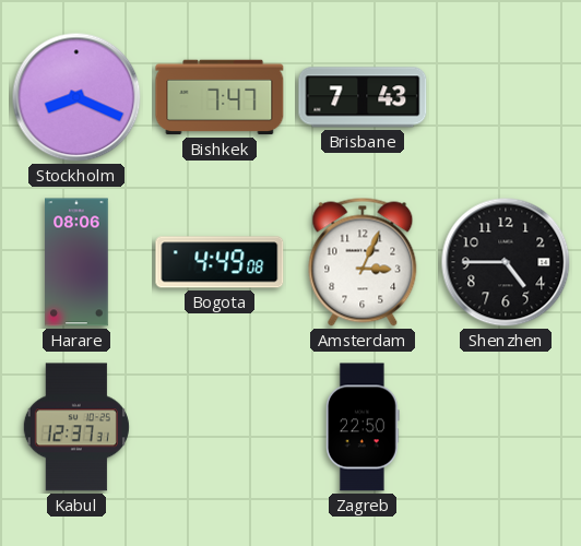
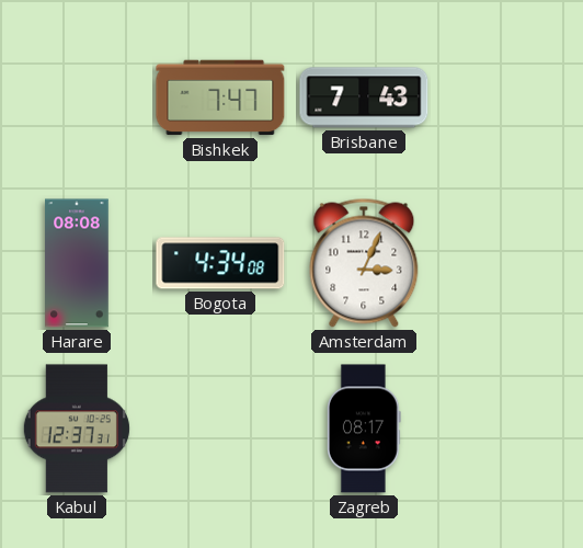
Stockholm: 8:19 -> none
Harare: 08:06 -> 08:08
Bogota: 4:49 -> 4:34
Shenzhen: 4:45 -> none
Zagreb: 22:50 -> 08:17
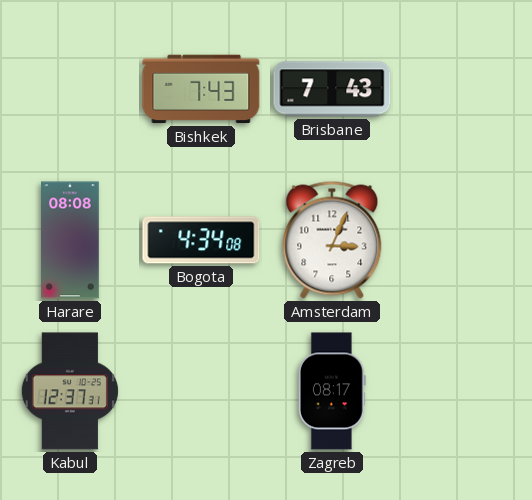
Bishkek: 7:47 -> 7:43
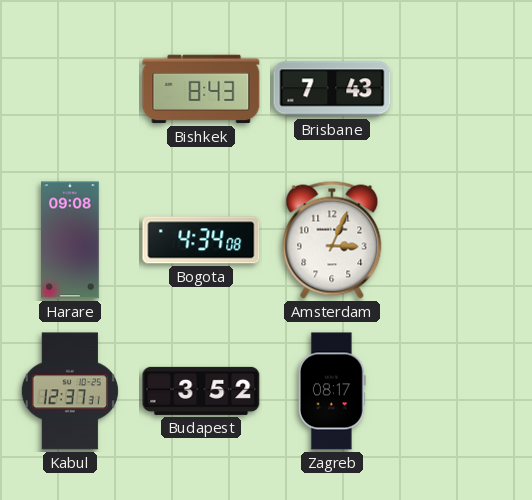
Bishkek: 7:43 -> 8:43
Harare: 08:08 -> 09:08
Budapest: none -> 3:52
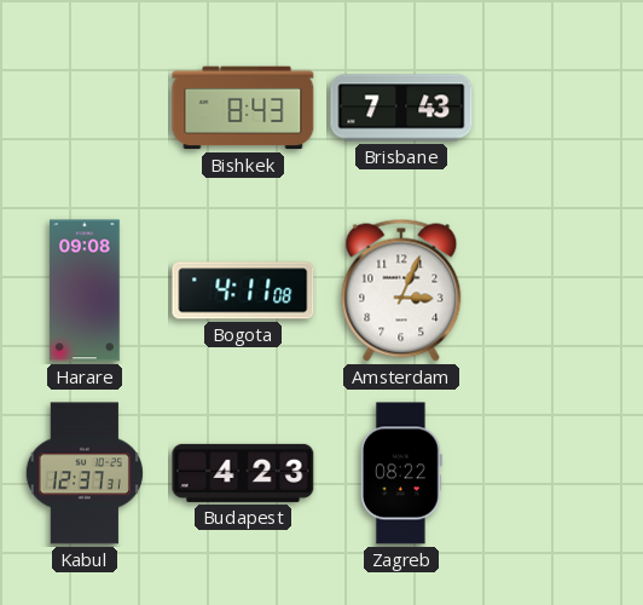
Bogota: 4:34 -> 4:11
Budapest: 3:52 -> 4:23
Zagreb: 08:17 -> 08:22
